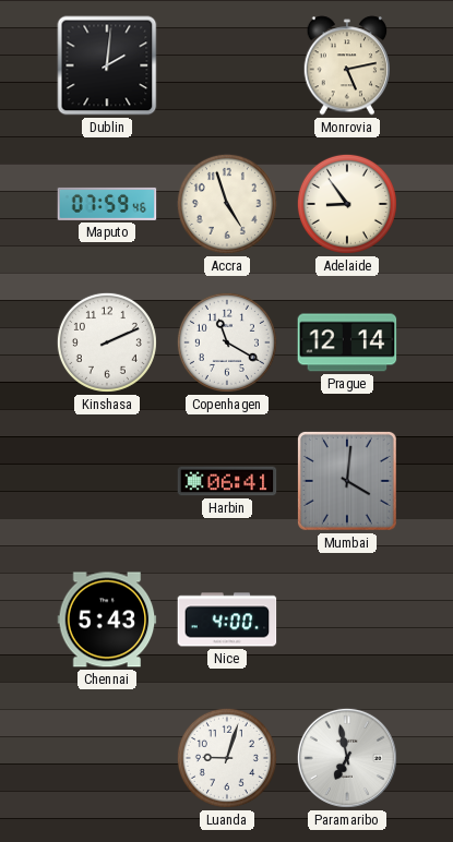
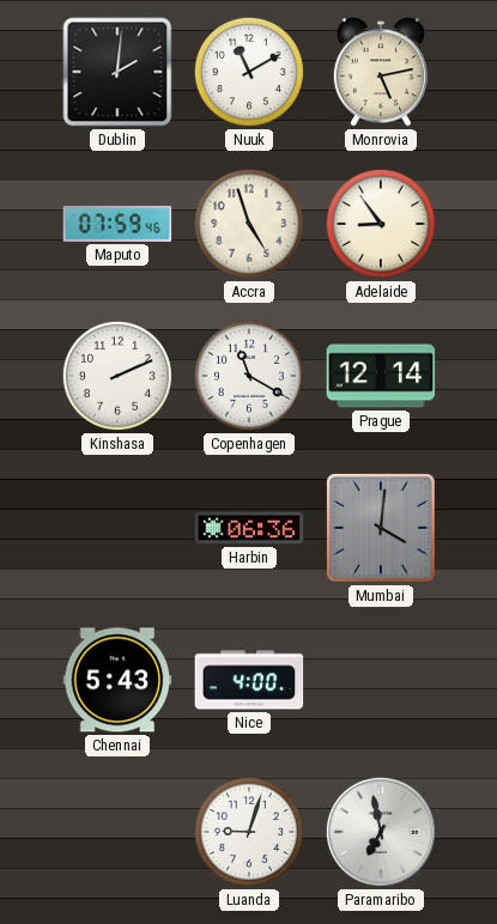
Nuuk: none -> 11:10
Harbin: 06:41 -> 06:36
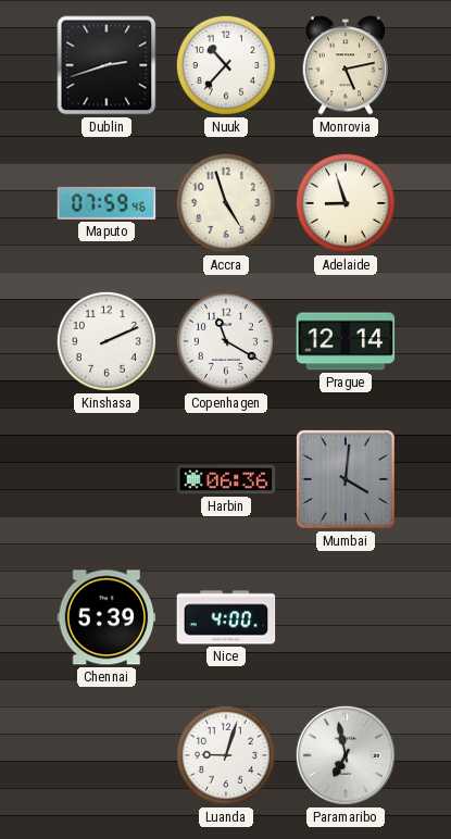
Dublin: 2:01 -> 2:42
Nuuk: 11:10 -> 10:37
Adelaide: 8:54 -> 8:57
Chennai: 5:43 -> 5:39
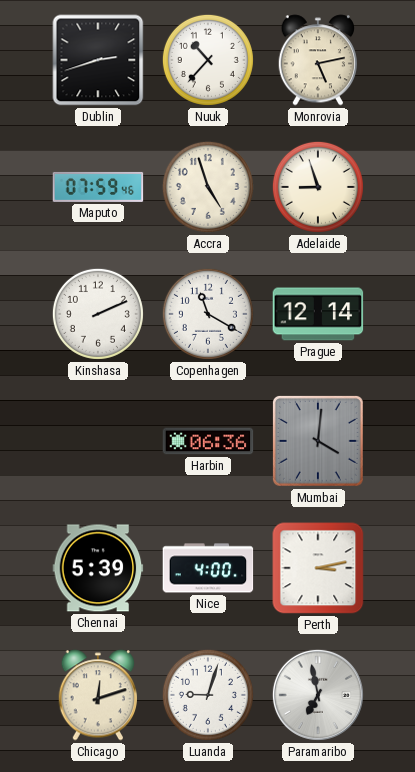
Perth: none -> 3:13
Chicago: none -> 12:12
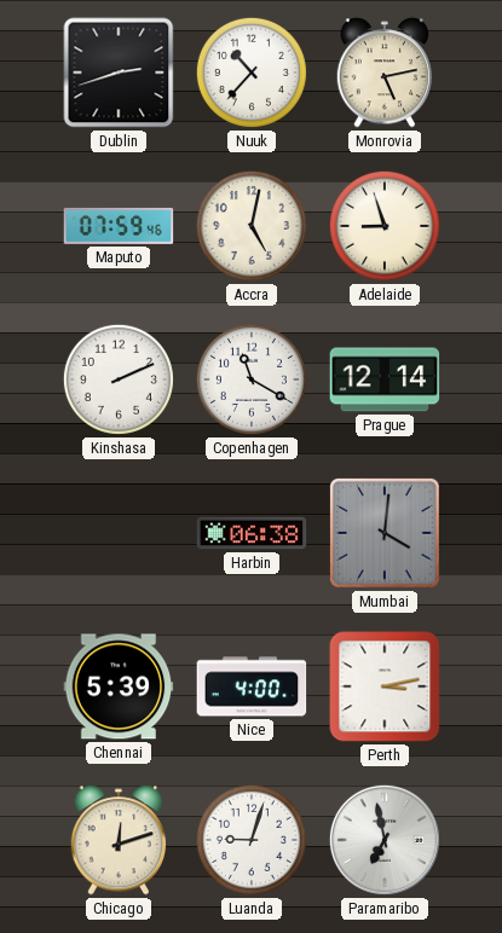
Accra: 4:57 -> 5:02
Harbin: 06:36 -> 06:38
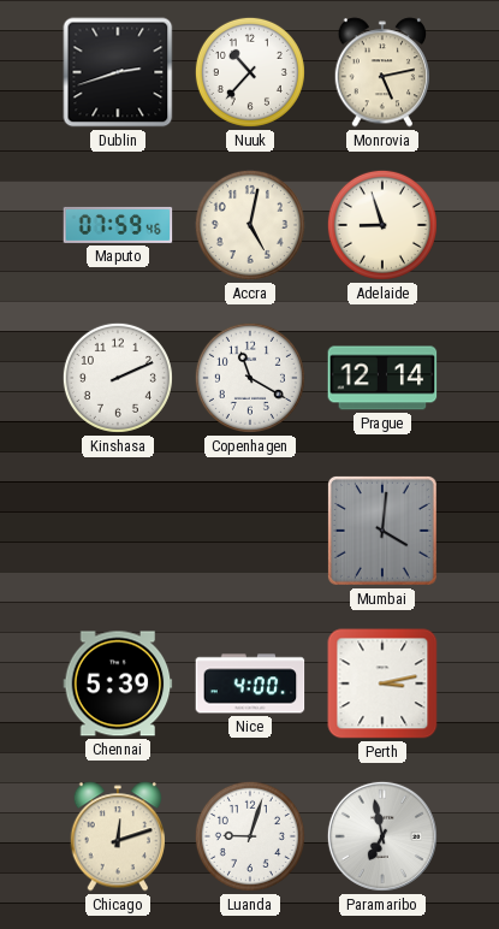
Harbin: 06:38 -> none
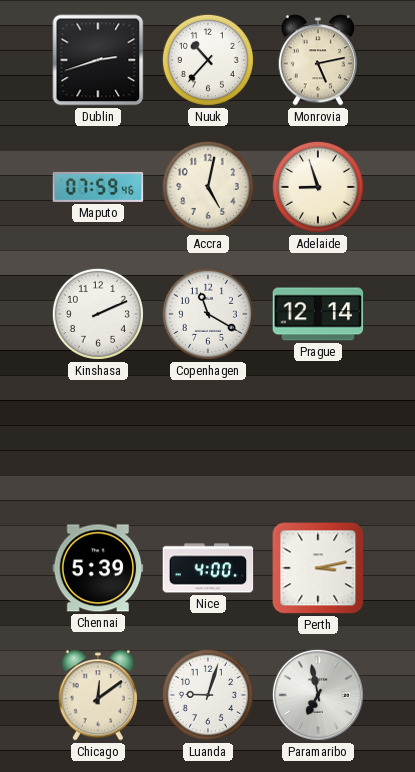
Mumbai: 4:01 -> none
Chicago: 12:12 -> 12:09
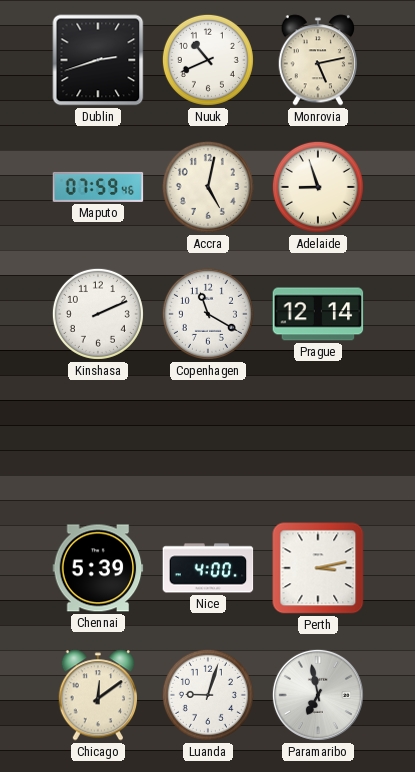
Nuuk: 10:37 -> 10:41
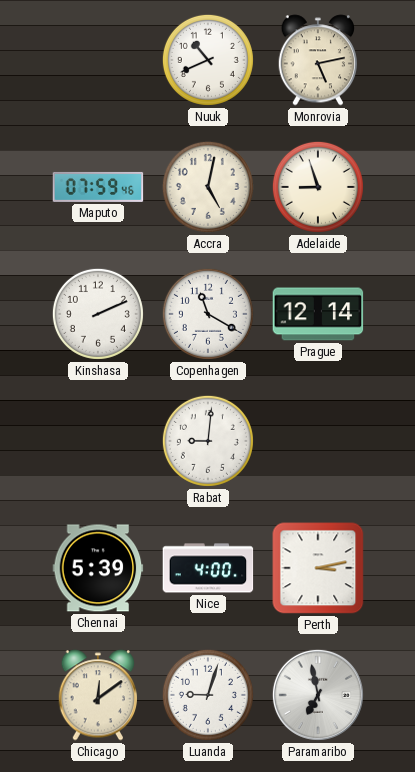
Dublin: 2:42 -> none
Rabat: none -> 9:01
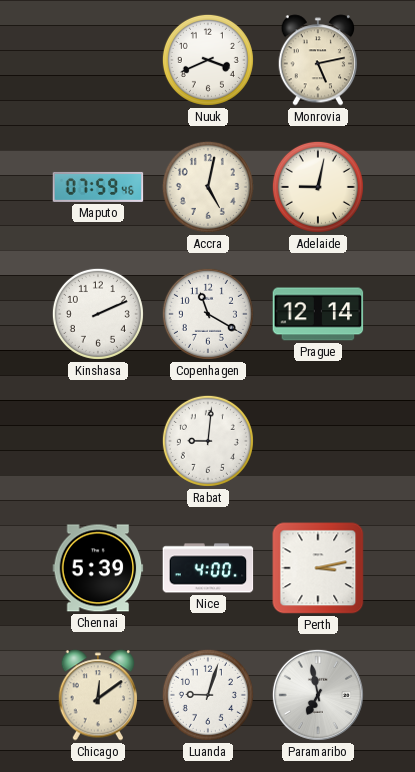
Nuuk: 10:41 -> 3:41
Adelaide: 8:57 -> 9:02
